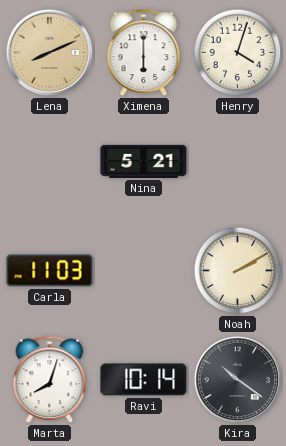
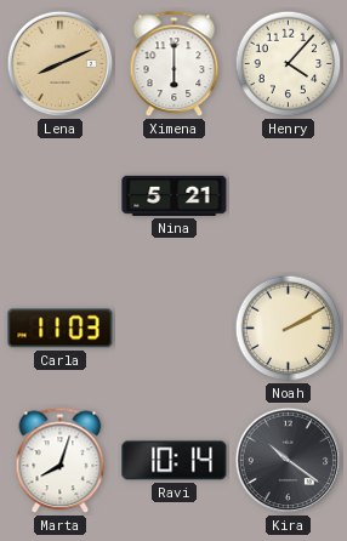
Henry: 4:03 -> 4:07
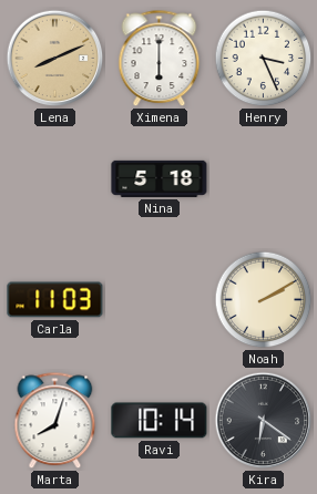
Henry: 4:07 -> 3:26
Nina: 5:21 -> 5:18
Kira: 10:21 -> 6:21
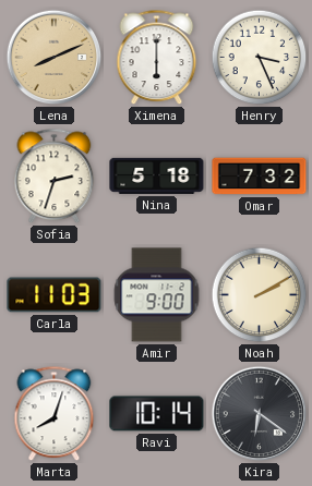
Sofia: none -> 2:33
Omar: none -> 7:32
Amir: none -> 9:00
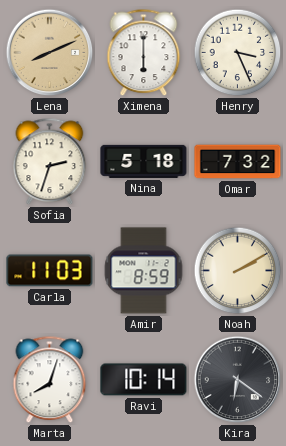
Amir: 9:00 -> 8:59
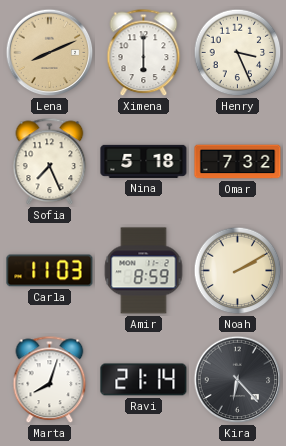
Sofia: 2:33 -> 7:26
Ravi: 10:14 -> 21:14
Kira: 6:21 -> 6:23
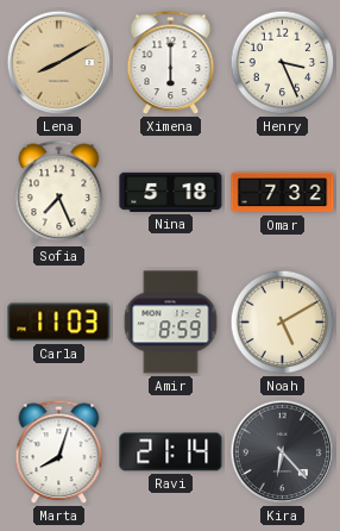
Lena: 8:11 -> 8:10
Noah: 2:10 -> 5:10
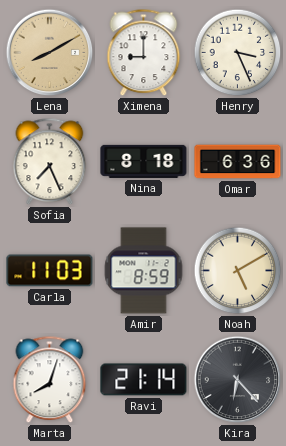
Ximena: 6:00 -> 9:00
Nina: 5:18 -> 8:18
Omar: 7:32 -> 6:36
